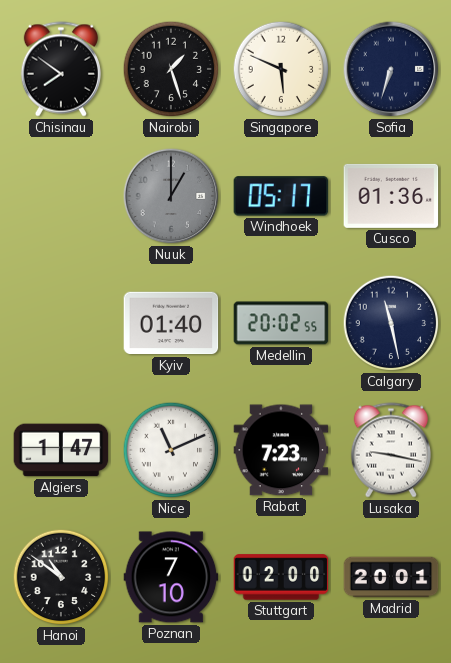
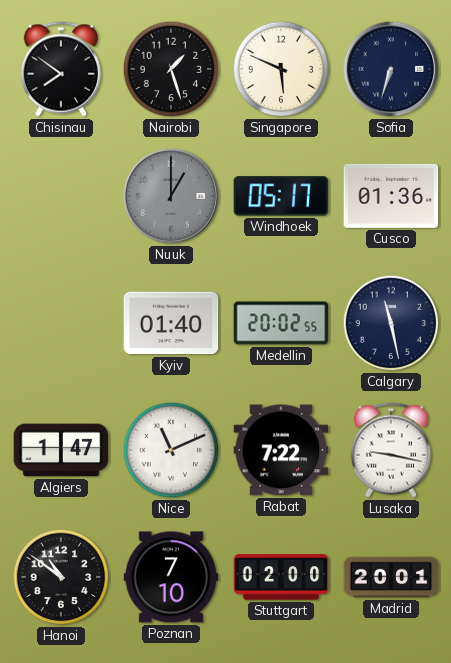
Rabat: 7:23 -> 7:22
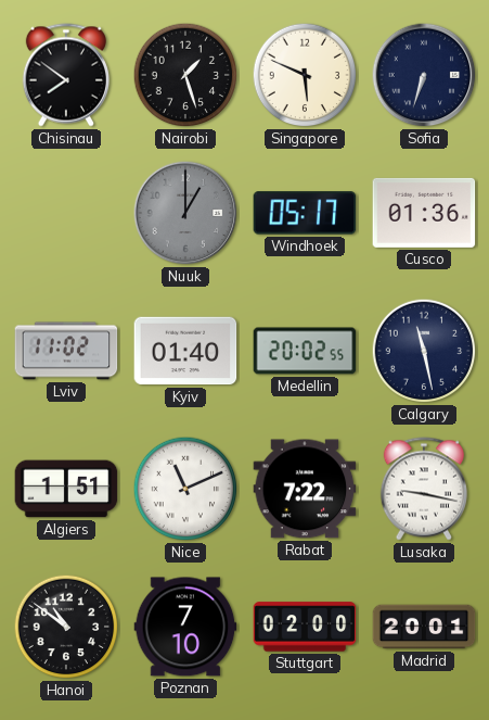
Lviv: none -> 11:02
Algiers: 1:47 -> 1:51
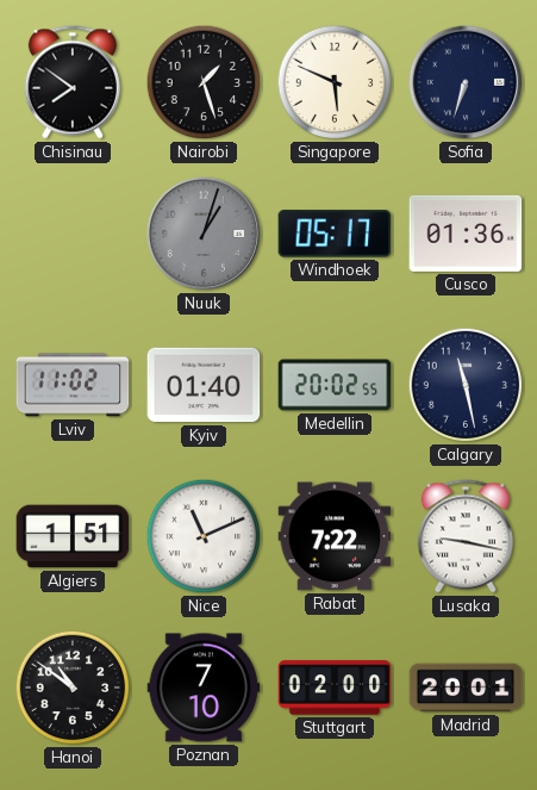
Nuuk: 1:00 -> 1:03
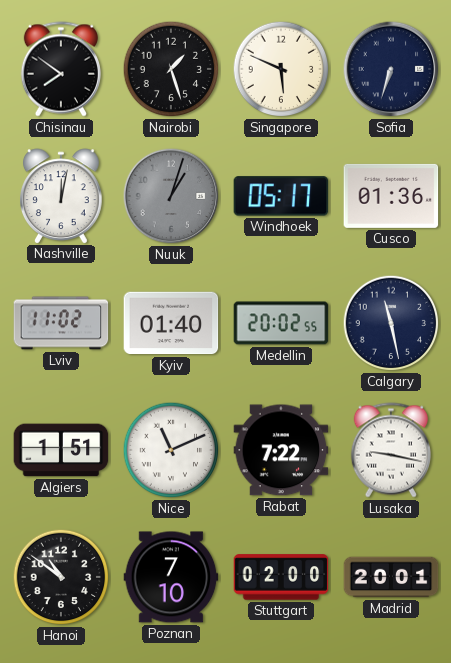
Nashville: none -> 12:02
